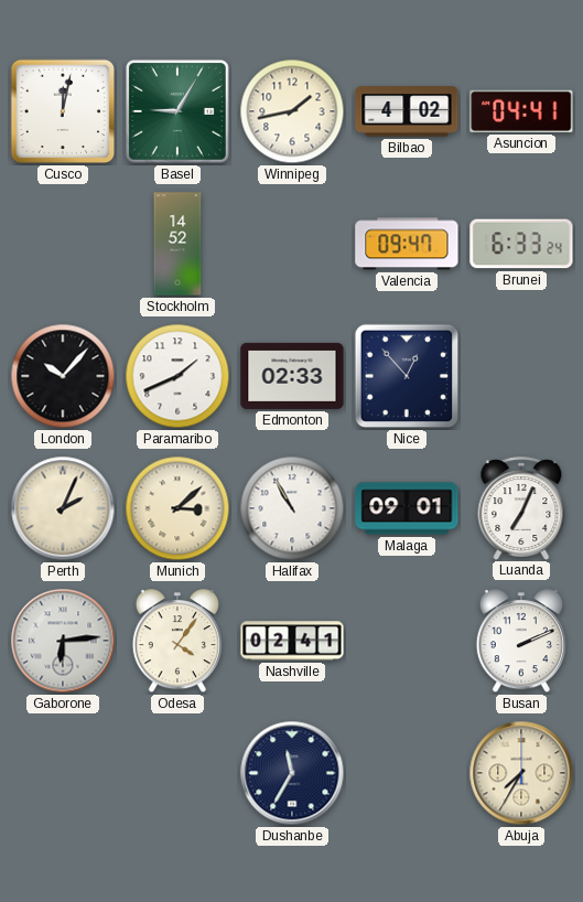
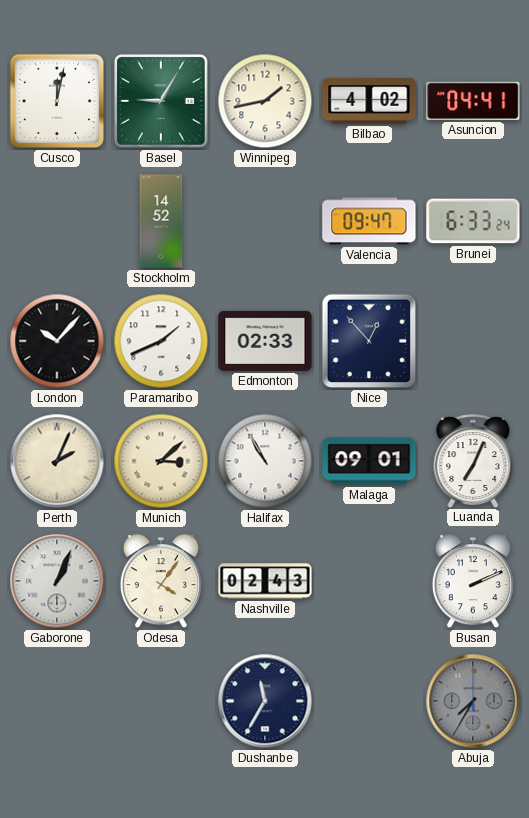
Gaborone: 6:14 -> 1:04
Nashville: 02:41 -> 02:43
Abuja dial: cream -> grey
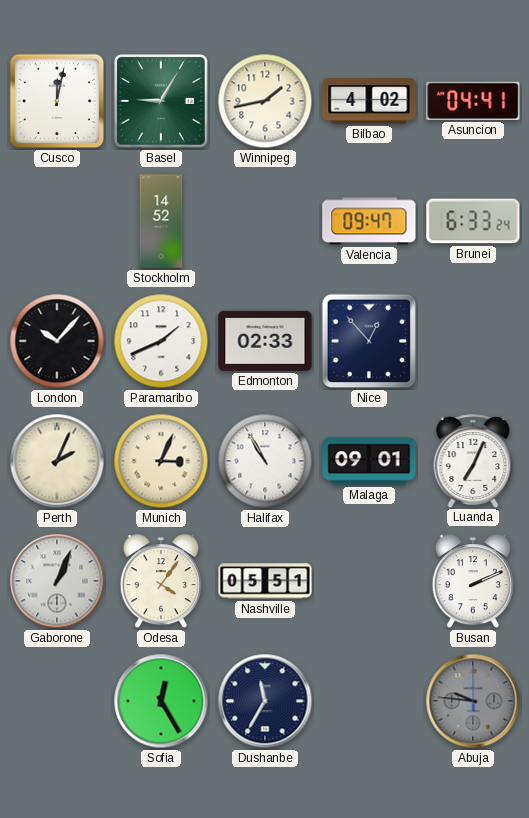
Munich: 3:08 -> 3:04
Nashville: 02:43 -> 05:51
Sofia: none -> 12:25
Abuja: 7:35 -> 9:46
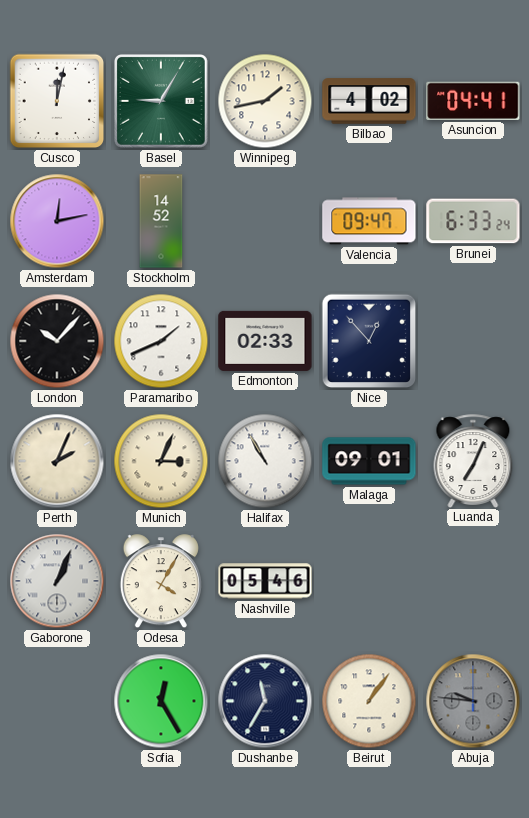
Amsterdam: none -> 12:13
Odesa: 4:06 -> 4:05
Nashville: 05:51 -> 05:46
Busan: 2:11 -> none
Beirut: none -> 1:06
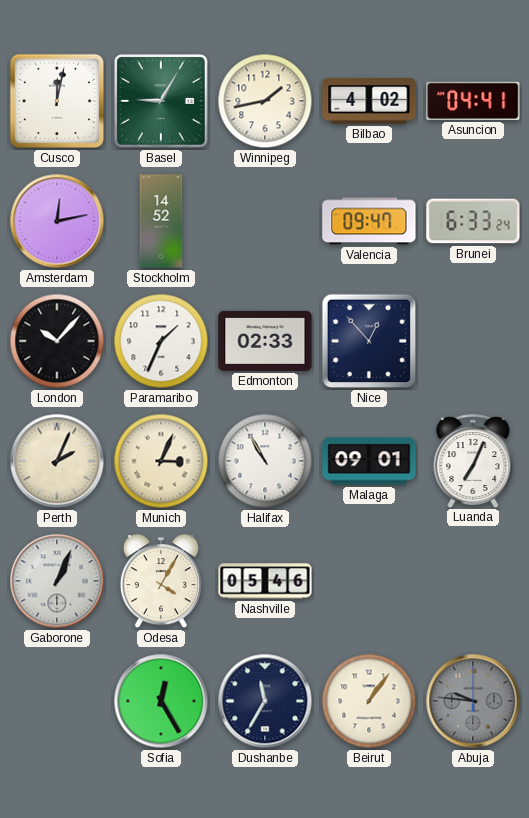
Paramaribo: 1:41 -> 1:34
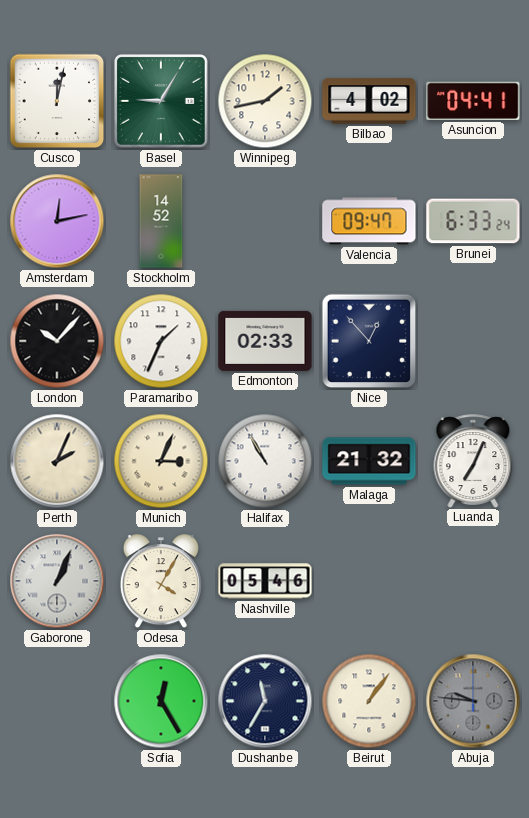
Malaga: 09:01 -> 21:32
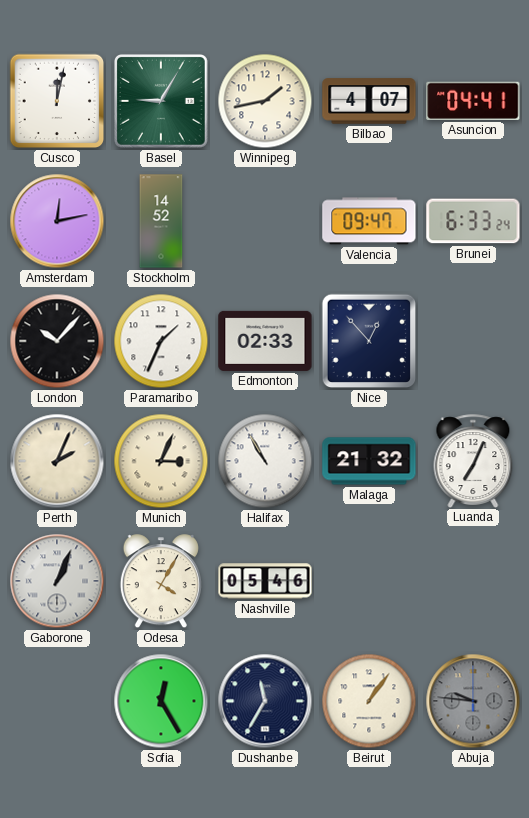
Bilbao: 4:02 -> 4:07
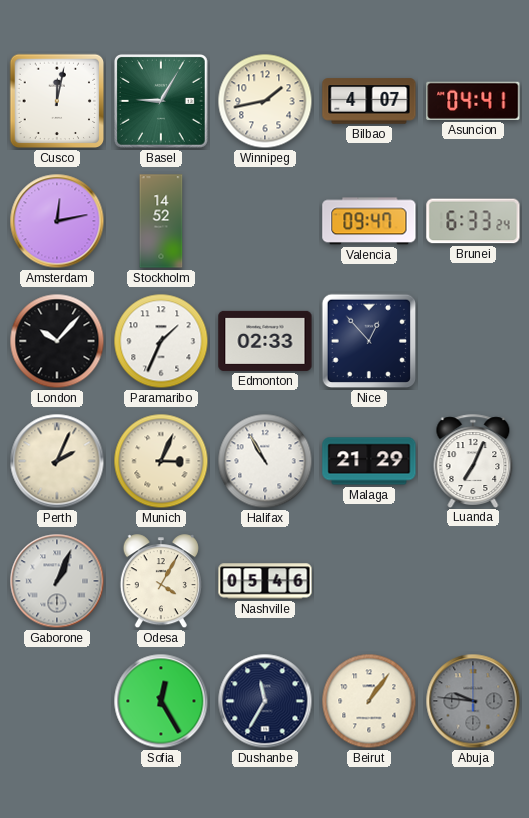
Malaga: 21:32 -> 21:29
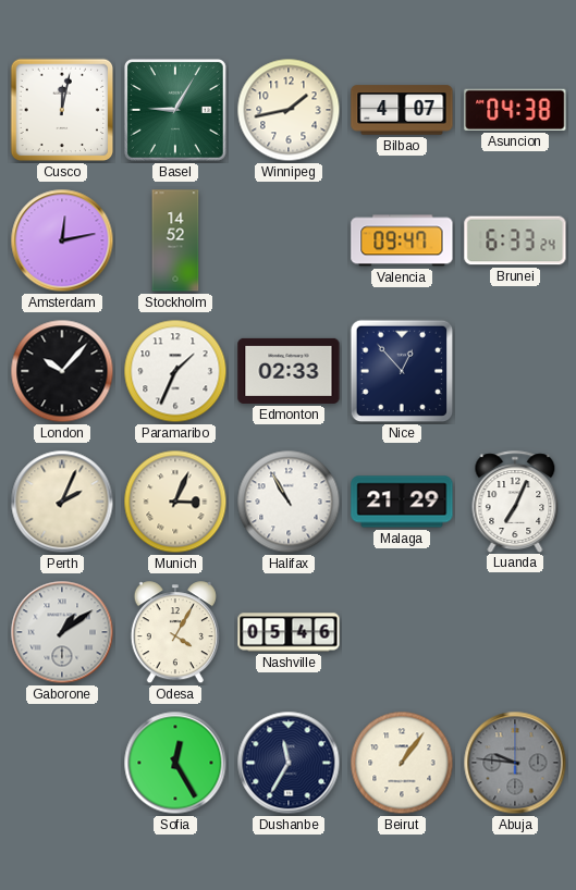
Asuncion: 04:41 -> 04:38
Gaborone: 1:04 -> 1:09
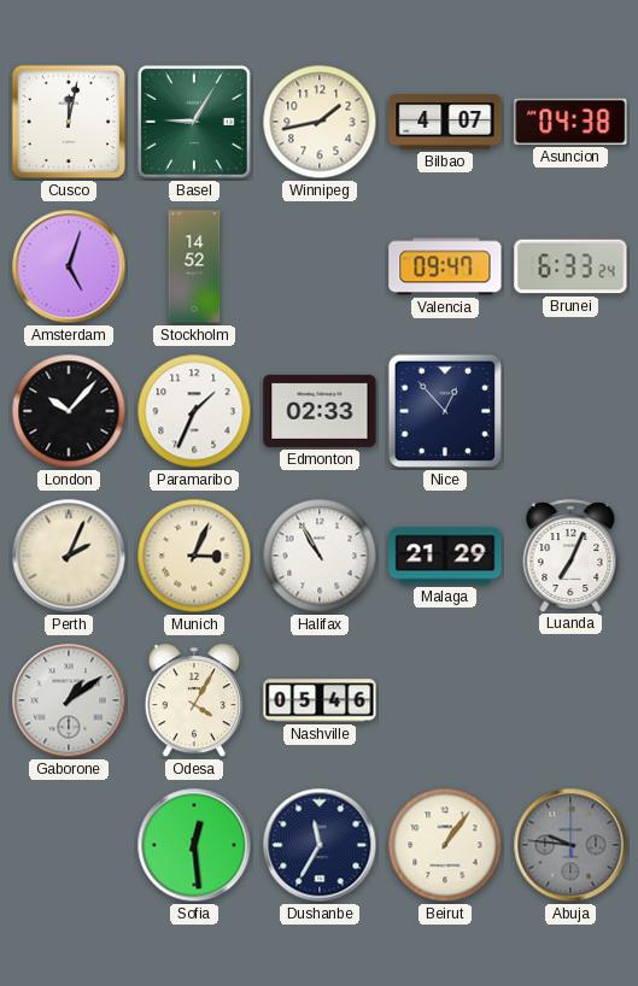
Amsterdam: 12:13 -> 5:03
Sofia: 12:25 -> 12:29
